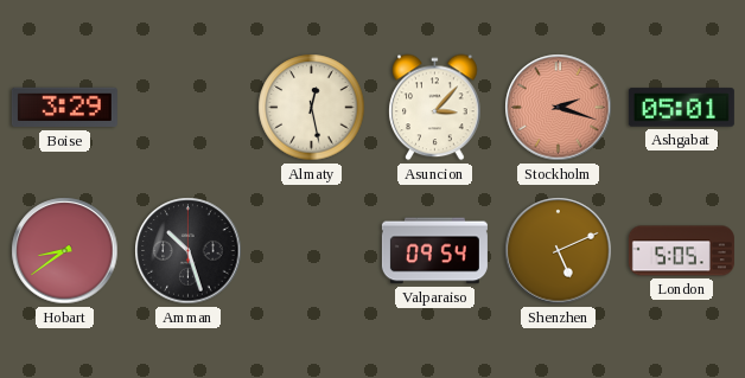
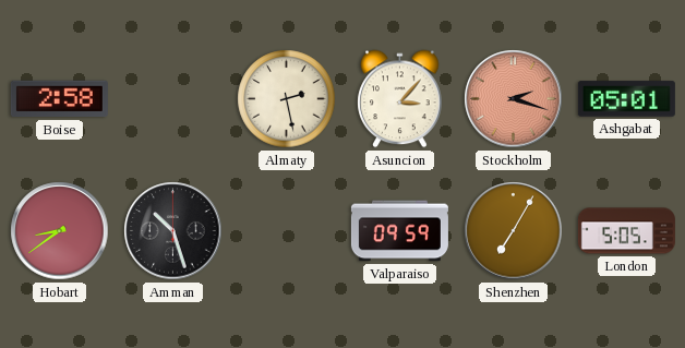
Boise: 3:29 -> 2:58
Almaty: 12:28 -> 2:28
Valparaiso: 09:54 -> 09:59
Shenzhen: 5:11 -> 7:05
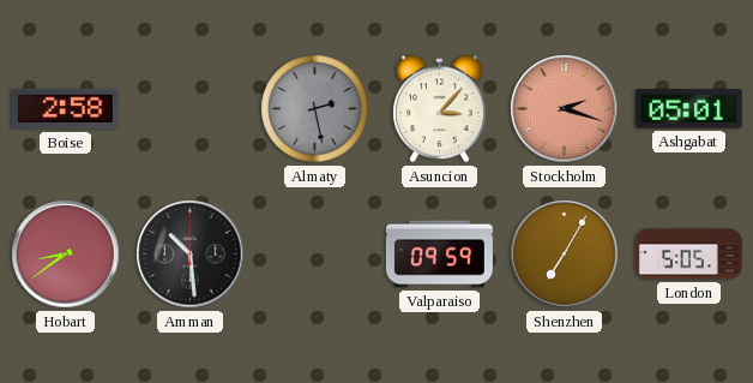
Almaty dial: cream -> grey
Amman: 10:27 -> 10:29
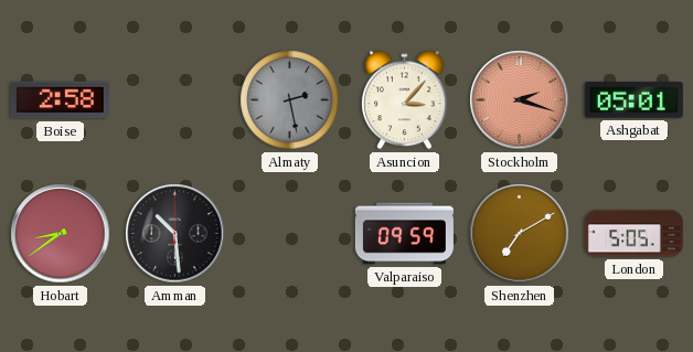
Shenzhen: 7:05 -> 7:10
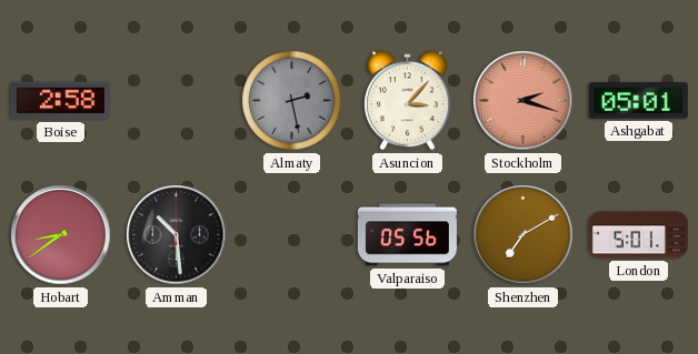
Valparaiso: 09:59 -> 05:56
London: 5:05 -> 5:01
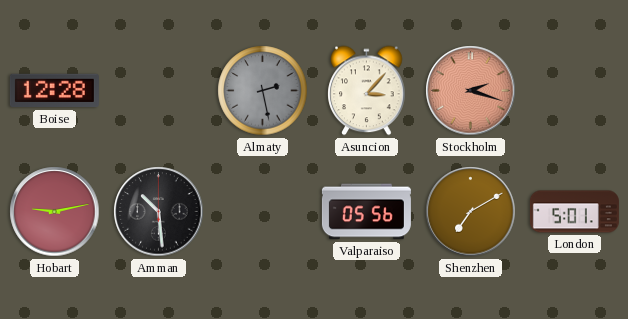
Boise: 2:58 -> 12:28
Ashgabat: 05:01 -> none
Hobart: 8:39 -> 9:13
